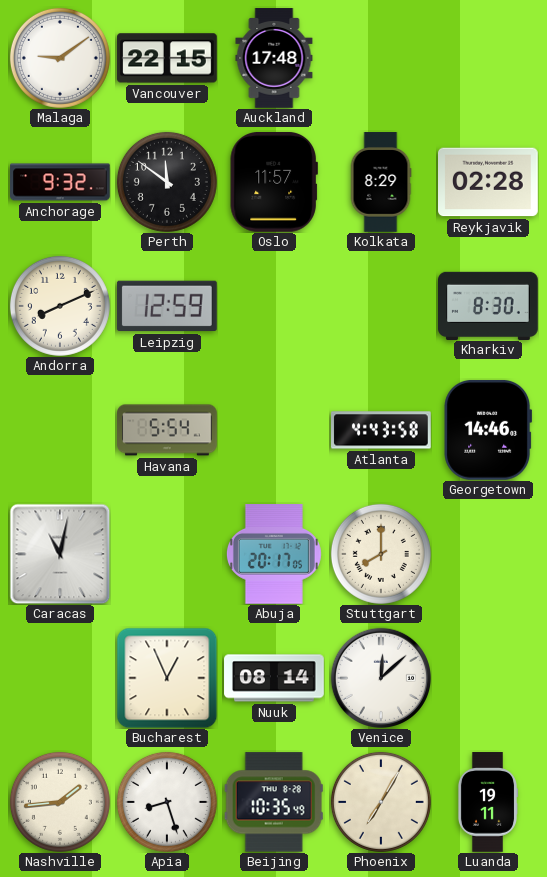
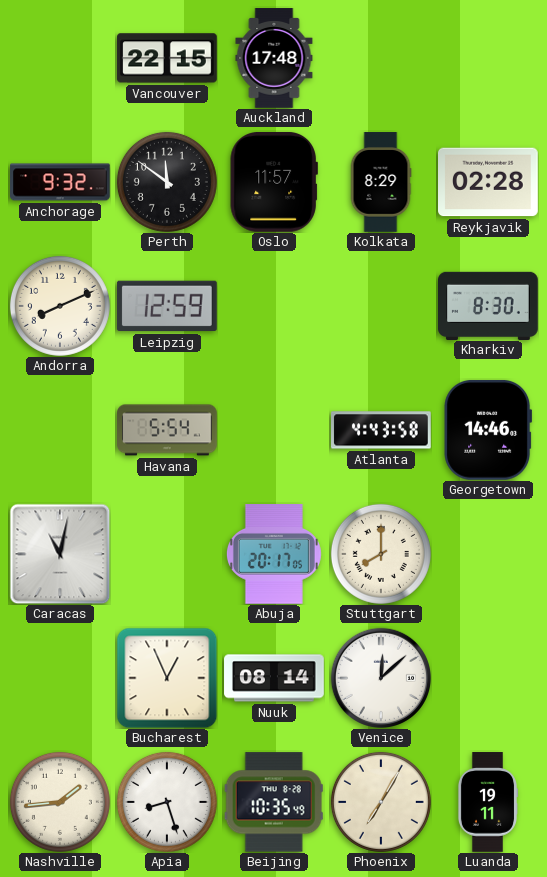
Malaga: 9:09 -> none
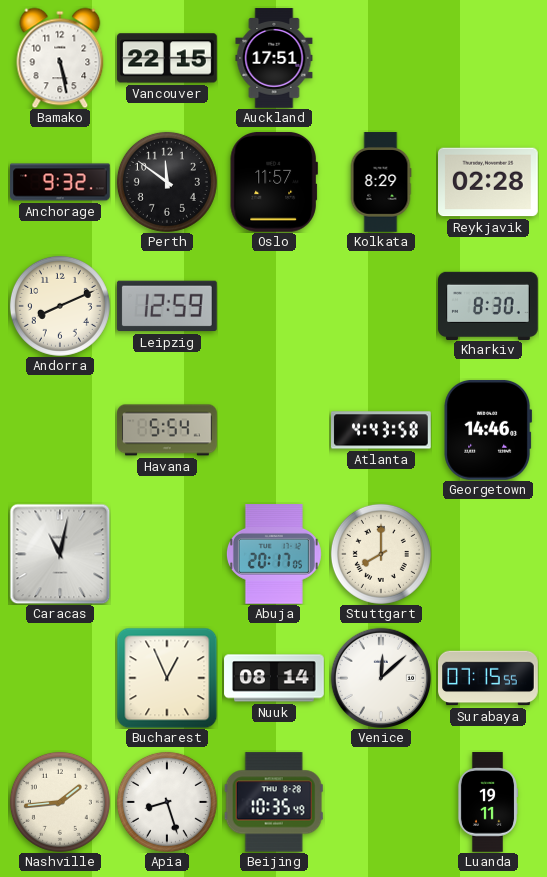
Bamako: none -> 5:28
Auckland: 17:48 -> 17:51
Surabaya: none -> 07:15
Phoenix: 7:05 -> none
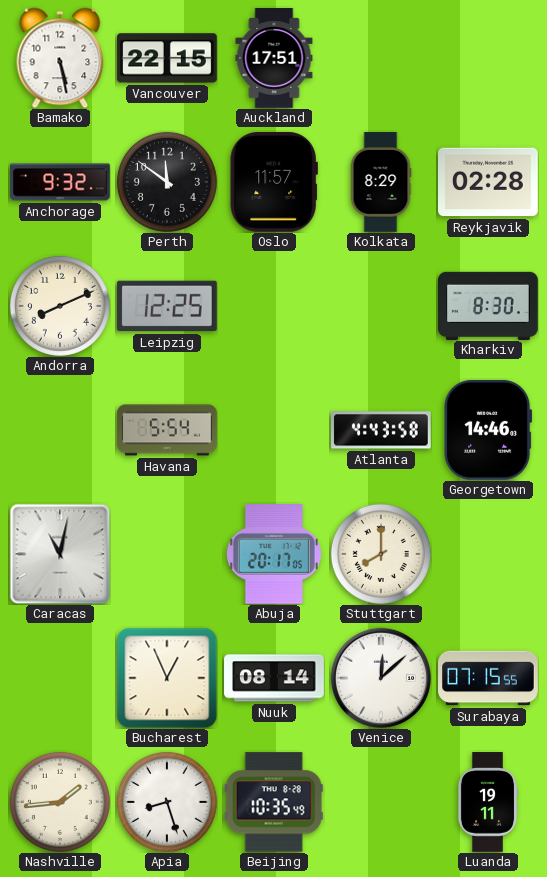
Leipzig: 12:59 -> 12:25
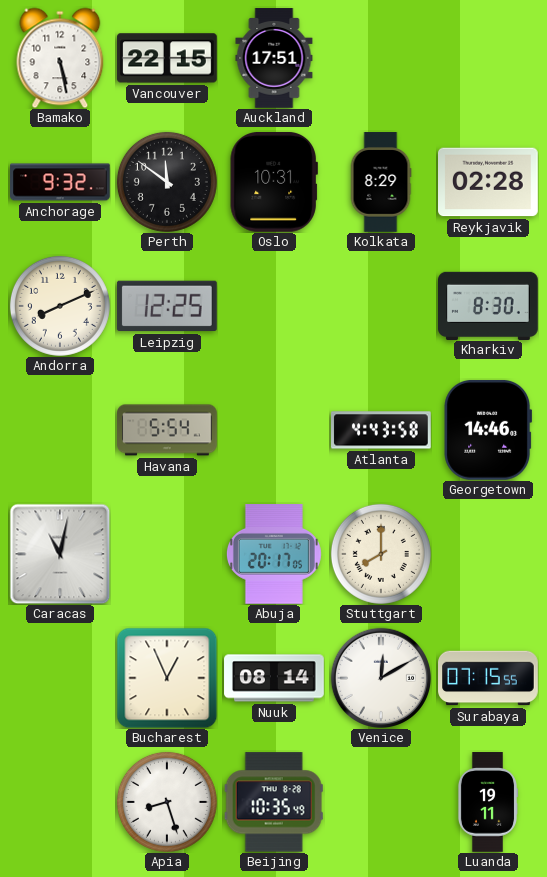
Oslo: 11:57 -> 10:31
Venice: 12:08 -> 12:10
Nashville: 1:44 -> none
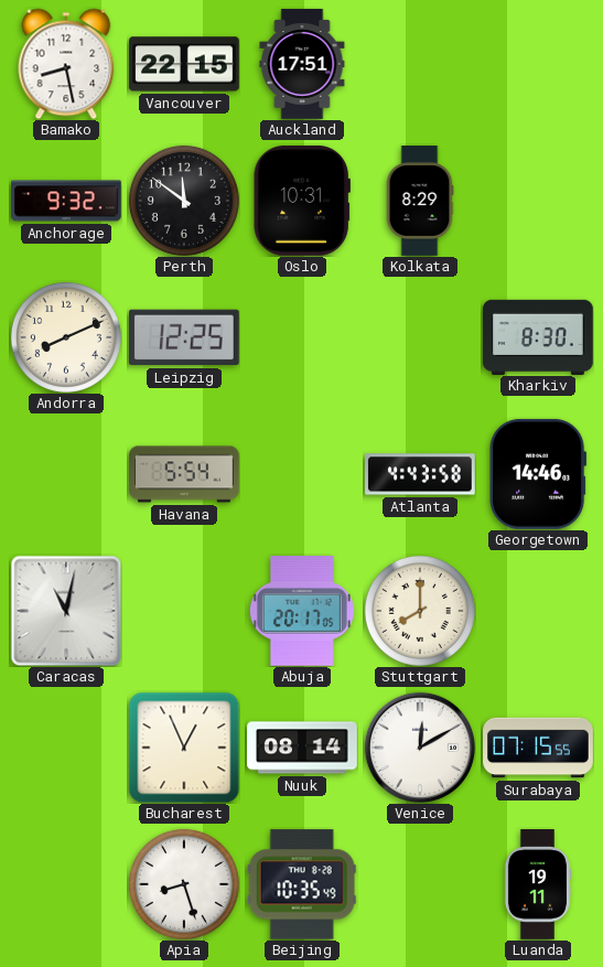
Bamako: 5:28 -> 8:28
Reykjavik: 02:28 -> none
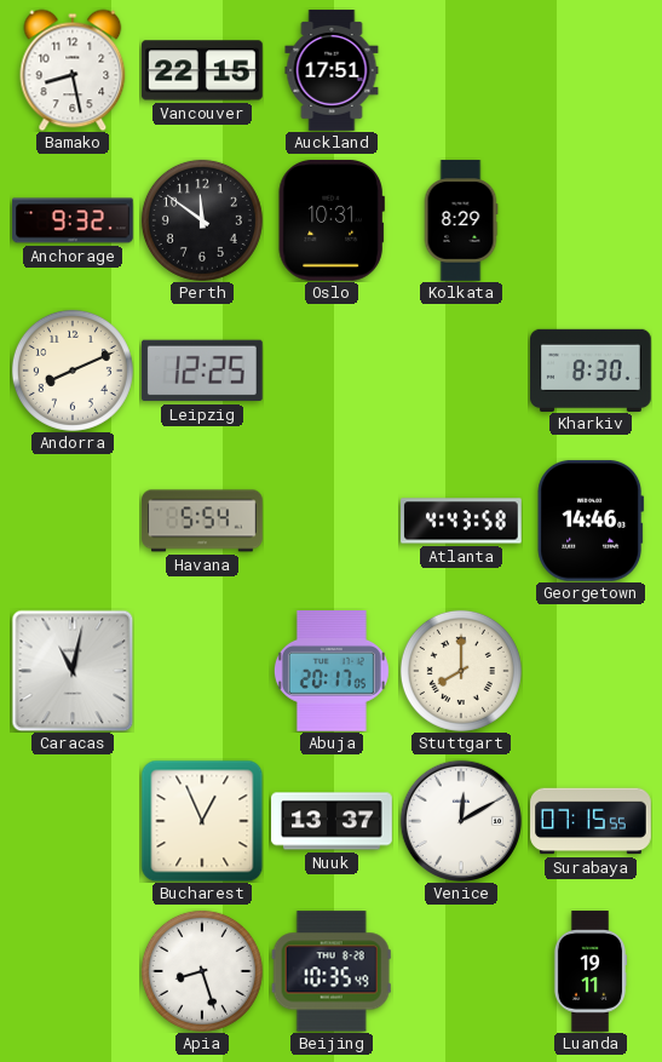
Nuuk: 08:14 -> 13:37
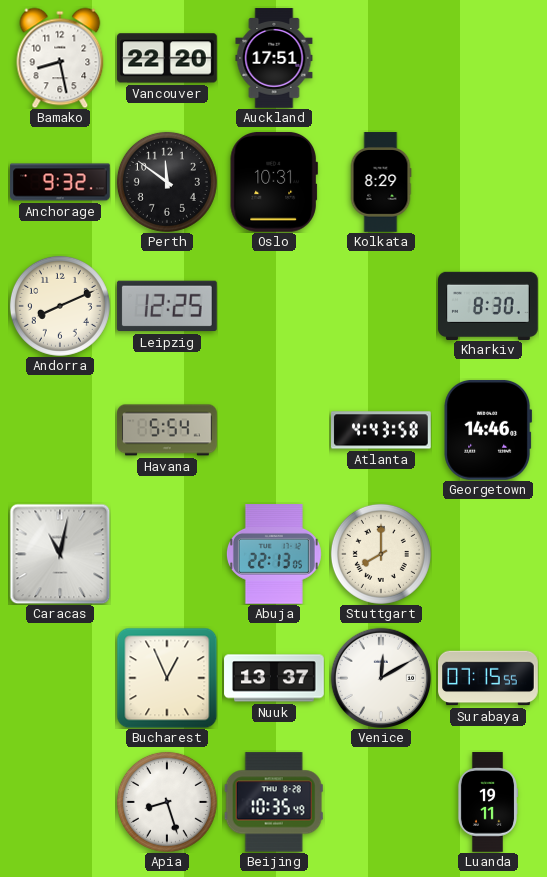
Vancouver: 22:15 -> 22:20
Abuja: 20:17 -> 22:13
